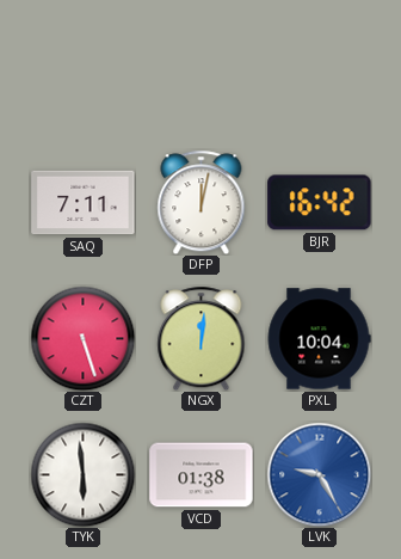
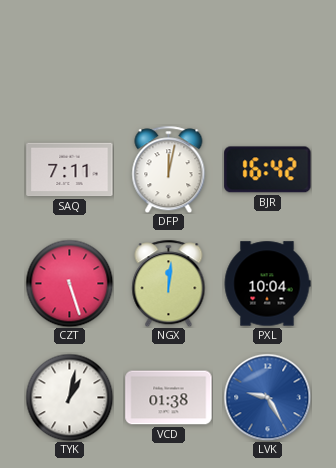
TYK: 5:59 -> 1:02
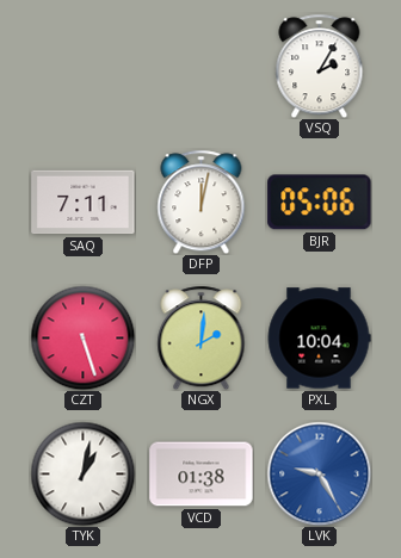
VSQ: none -> 2:05
BJR: 16:42 -> 05:06
NGX: 12:01 -> 2:01
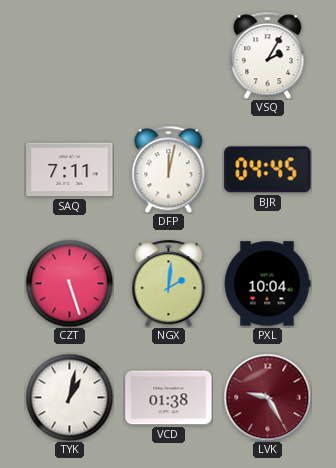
BJR: 05:06 -> 04:45
LVK dial: blue -> burgundy
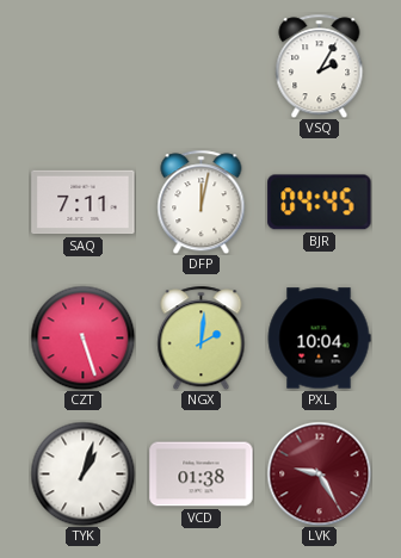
TYK: 1:02 -> 1:03
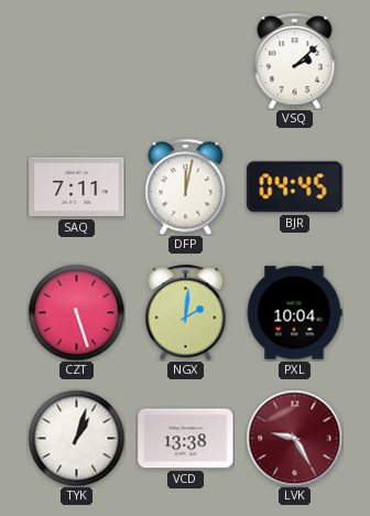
VSQ: 2:05 -> 2:08
VCD: 01:38 -> 13:38
